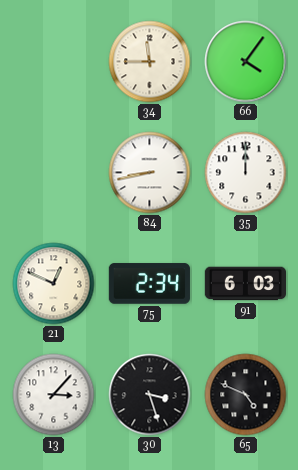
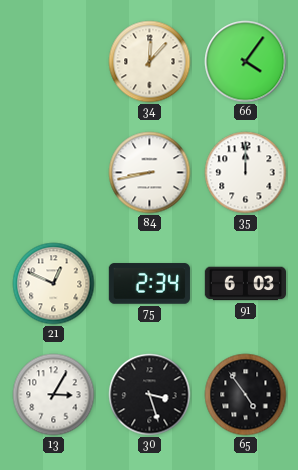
34: 11:45 -> 12:07
13: 3:07 -> 3:05
65: 4:49 -> 4:54
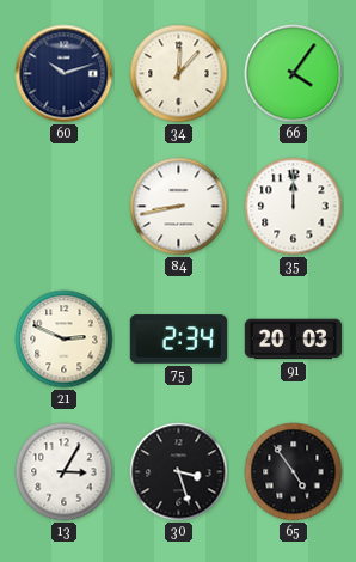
60: none -> 10:12
21: 12:49 -> 2:49
91: 6:03 -> 20:03
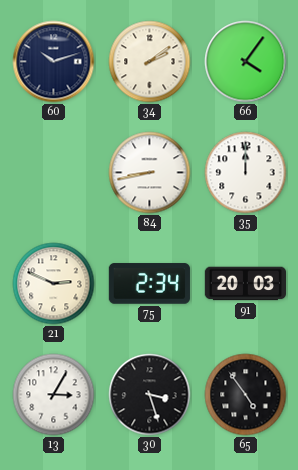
34: 12:07 -> 2:09
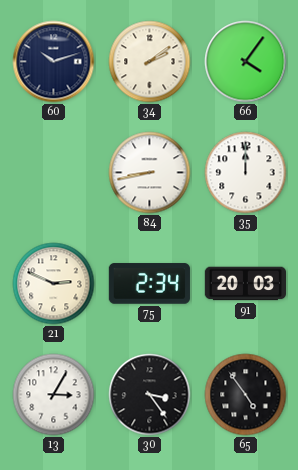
30: 3:27 -> 3:24
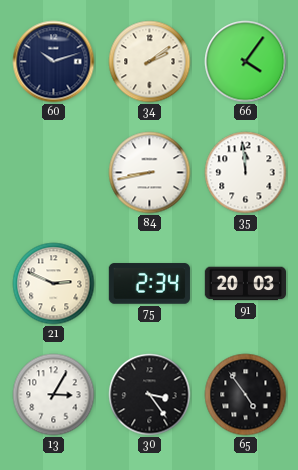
35: 12:00 -> 11:59
